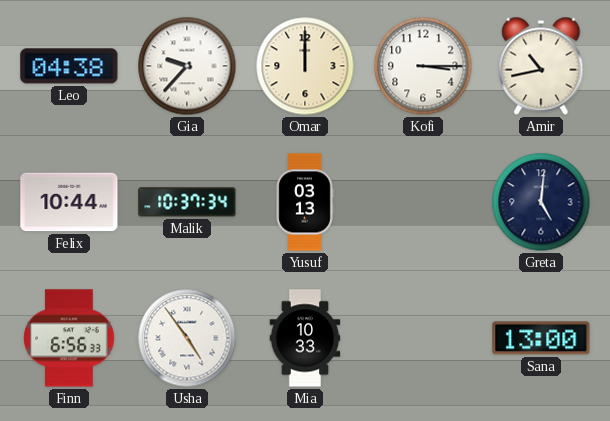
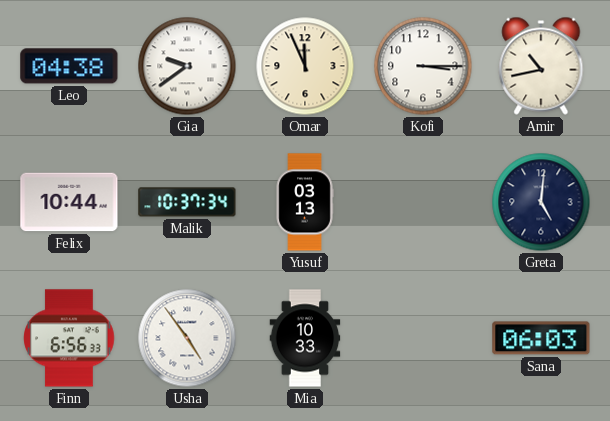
Gia: 9:37 -> 9:39
Omar: 12:00 -> 11:56
Sana: 13:00 -> 06:03
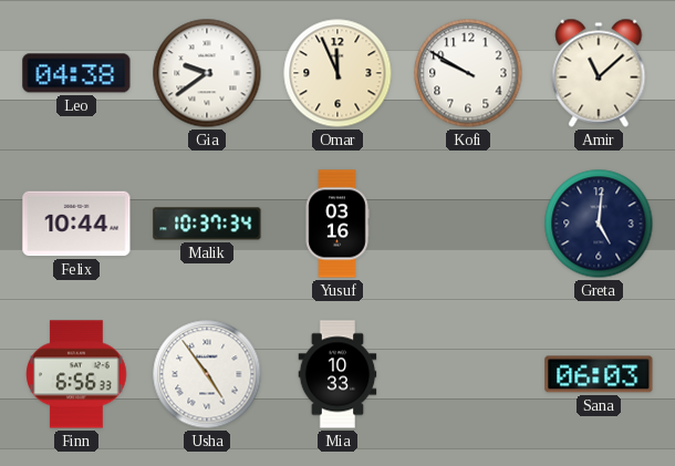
Kofi: 3:15 -> 9:50
Amir: 10:43 -> 11:08
Yusuf: 03:13 -> 03:16
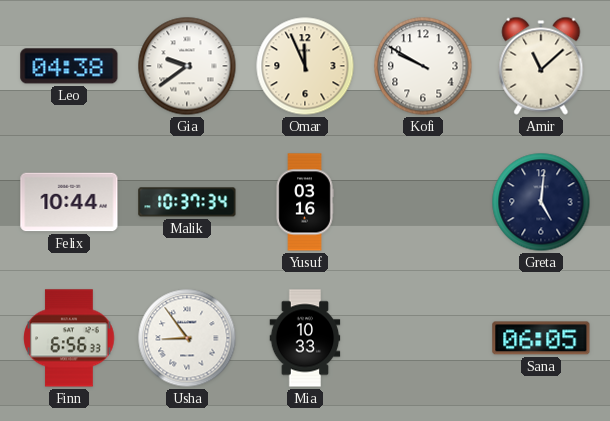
Usha: 4:54 -> 8:54
Sana: 06:03 -> 06:05
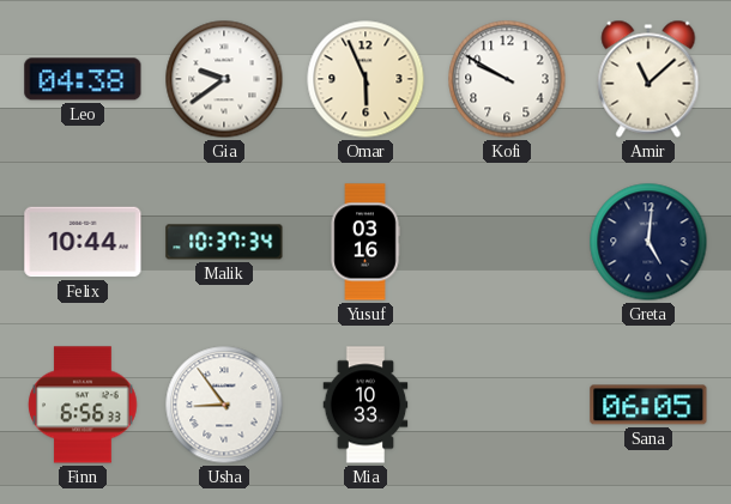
Omar: 11:56 -> 5:56
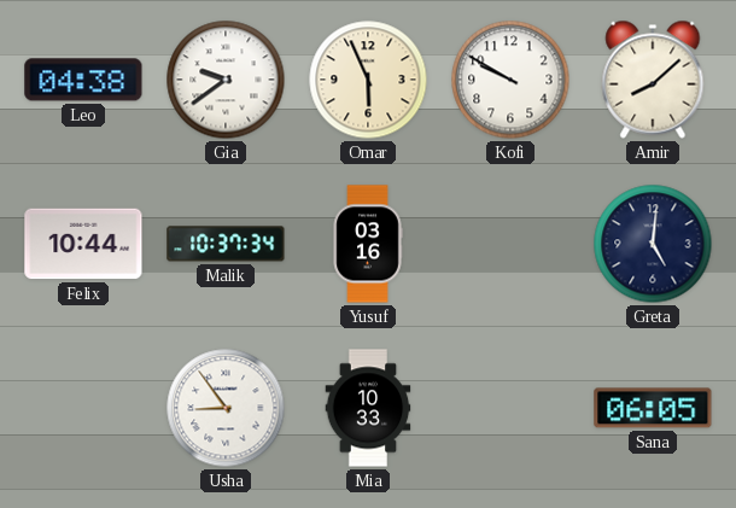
Amir: 11:08 -> 8:08
Finn: 6:56 -> none
